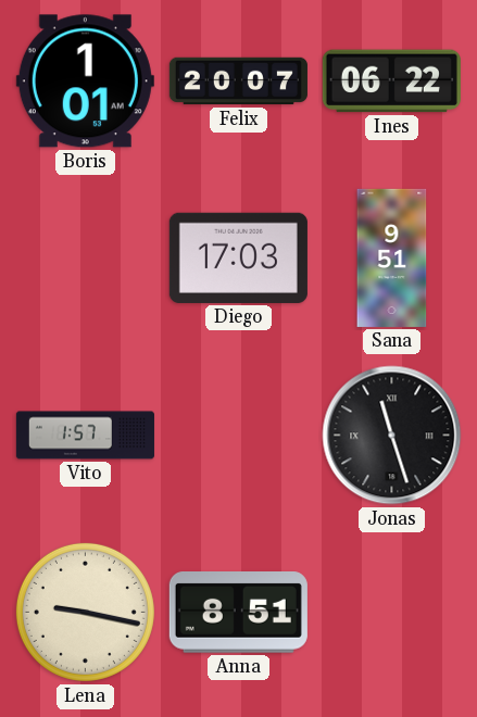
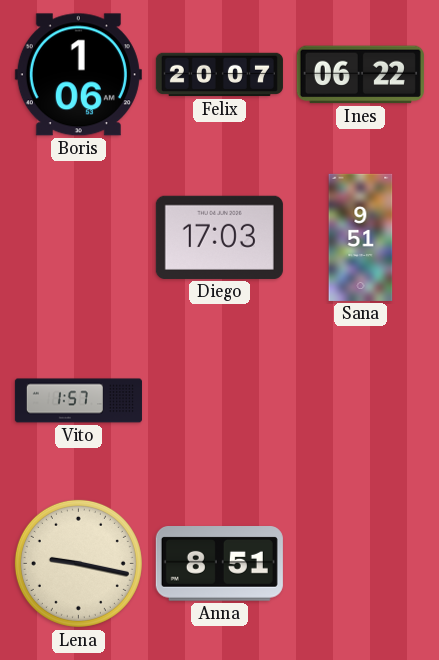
Boris: 1:01 -> 1:06
Jonas: 11:27 -> none
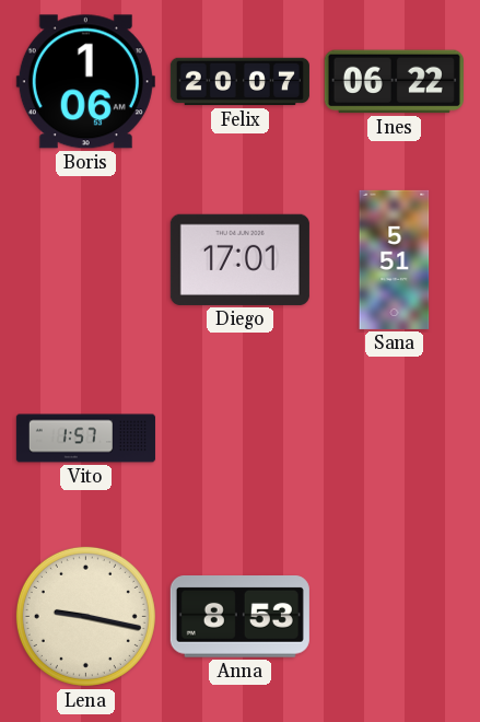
Diego: 17:03 -> 17:01
Sana: 9:51 -> 5:51
Anna: 8:51 -> 8:53
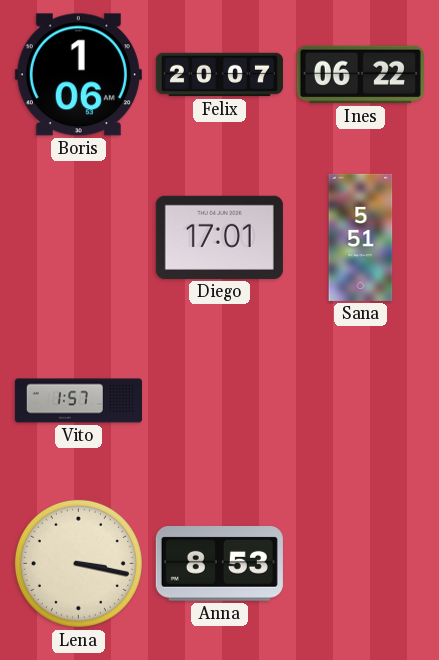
Lena: 9:17 -> 3:17
